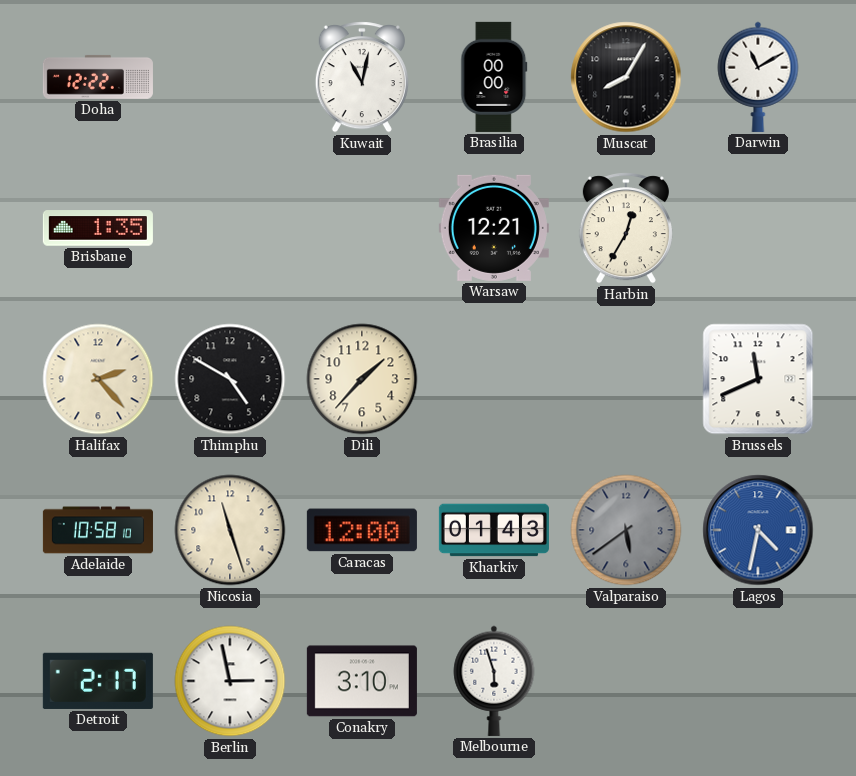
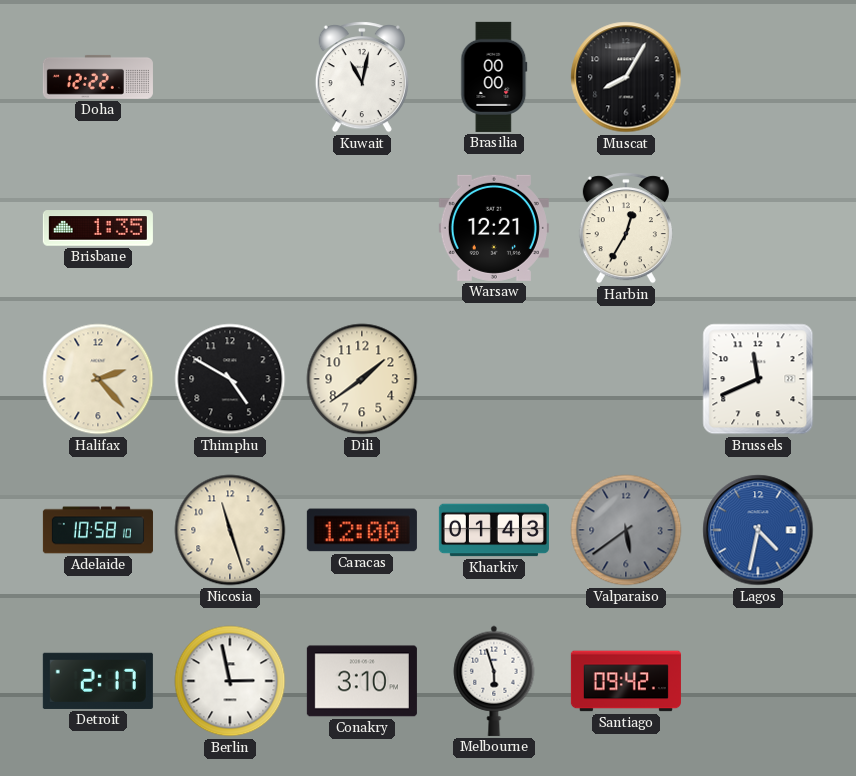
Darwin: 11:10 -> none
Dili: 1:37 -> 1:39
Santiago: none -> 09:42
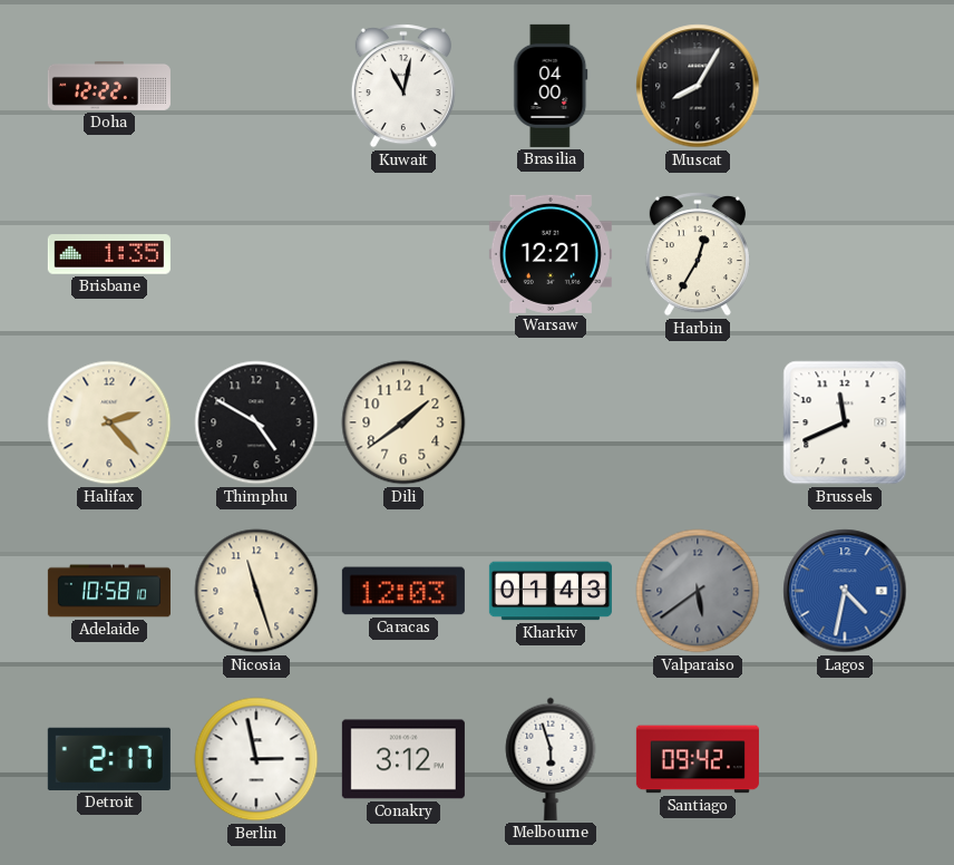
Brasilia: 00:00 -> 04:00
Caracas: 12:00 -> 12:03
Conakry: 3:10 -> 3:12
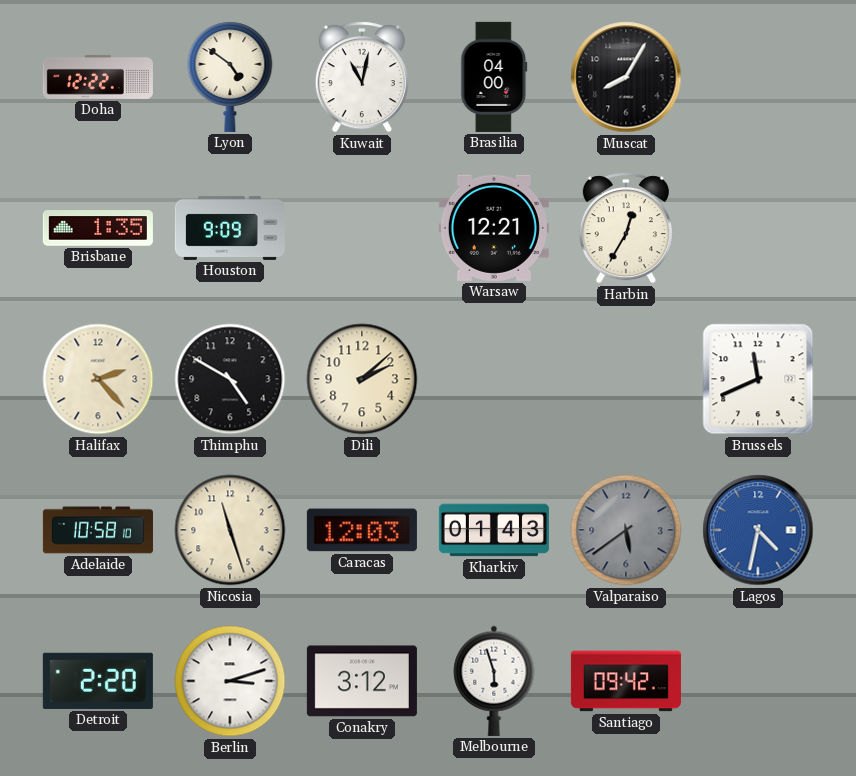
Lyon: none -> 4:51
Houston: none -> 9:09
Dili: 1:39 -> 2:08
Detroit: 2:17 -> 2:20
Berlin: 2:58 -> 3:12
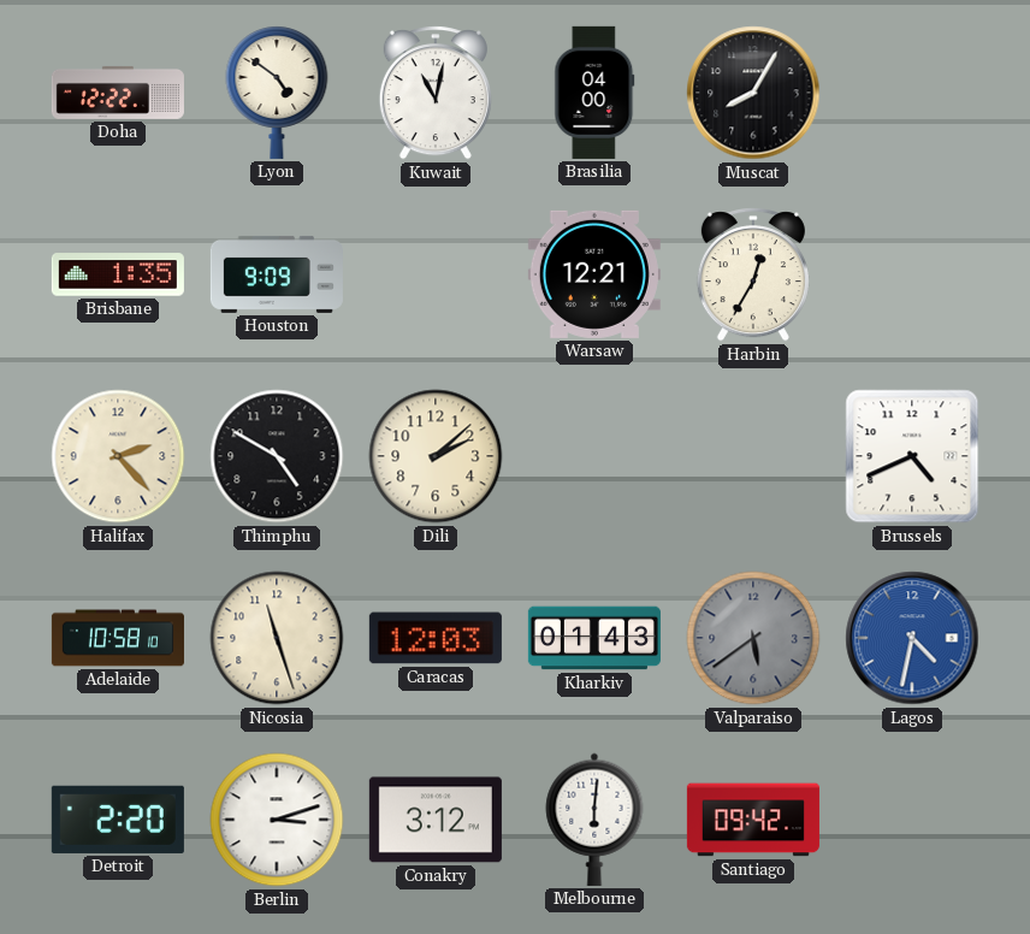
Brussels: 11:41 -> 4:41
Melbourne: 5:57 -> 6:01
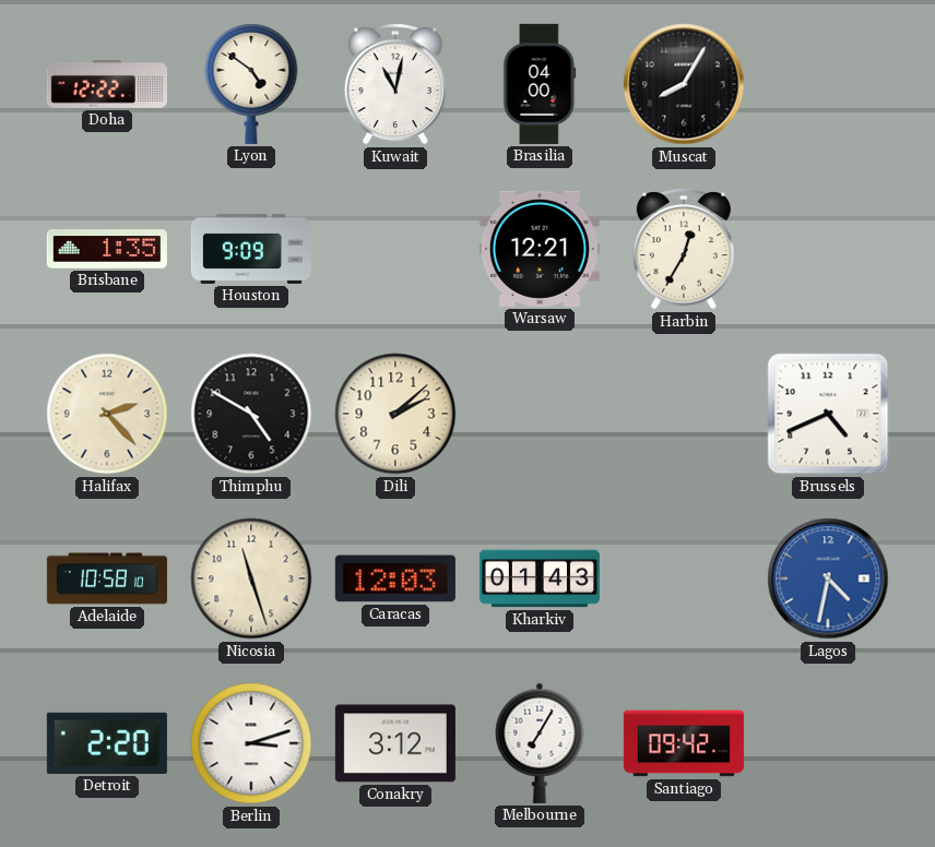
Valparaiso: 5:39 -> none
Melbourne: 6:01 -> 7:05
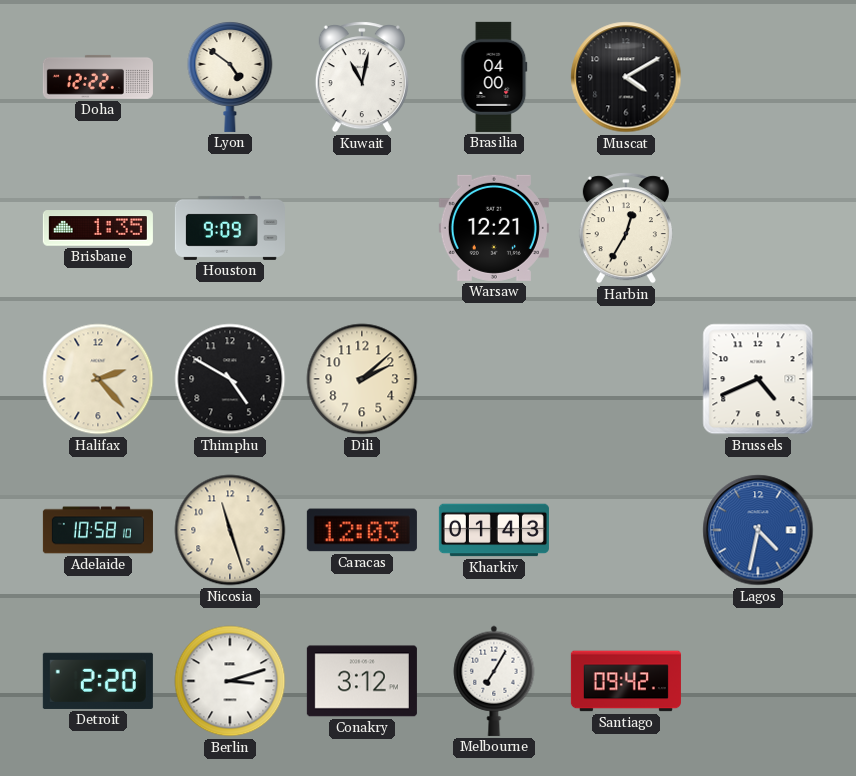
Muscat: 8:05 -> 4:10
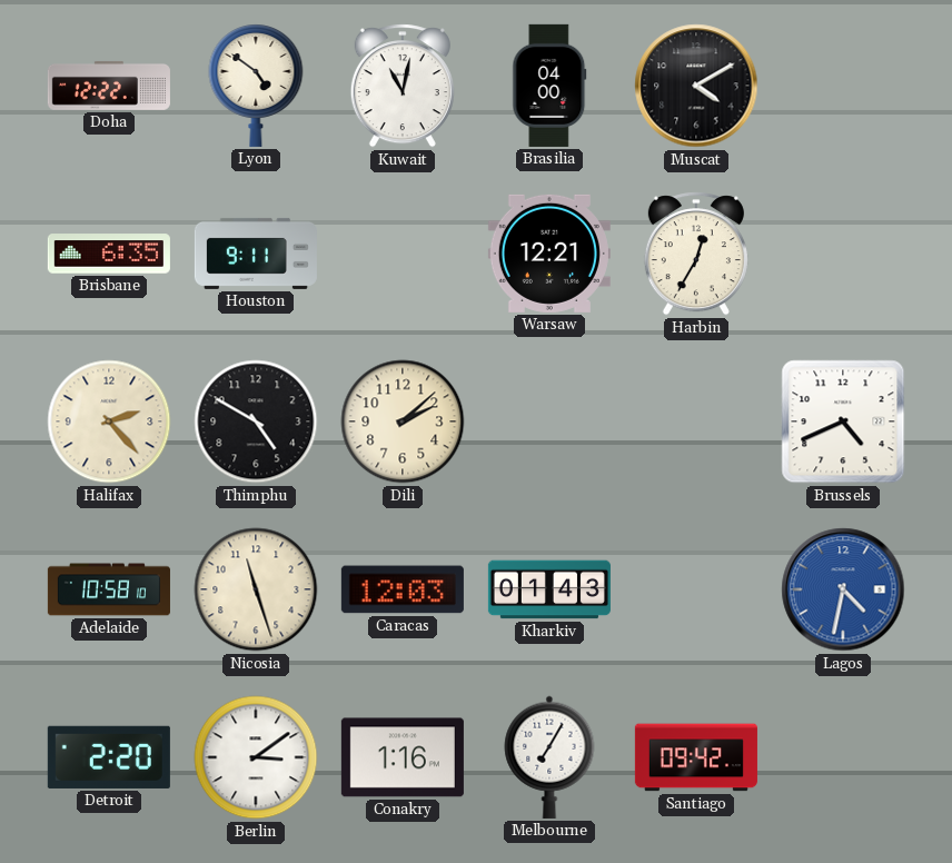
Brisbane: 1:35 -> 6:35
Houston: 9:09 -> 9:11
Berlin: 3:12 -> 3:09
Conakry: 3:12 -> 1:16
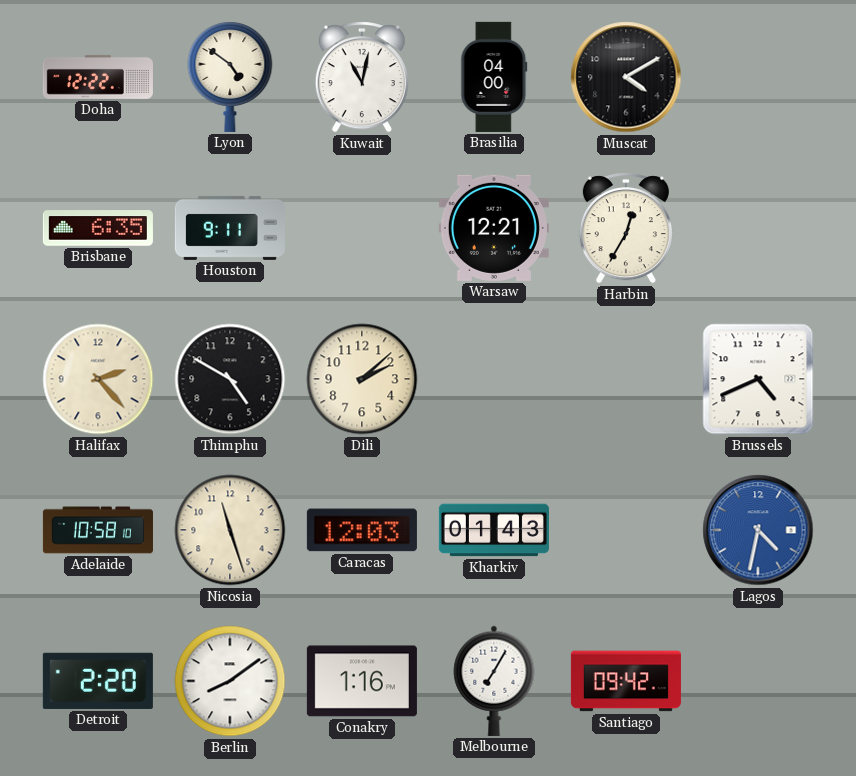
Berlin: 3:09 -> 8:09
